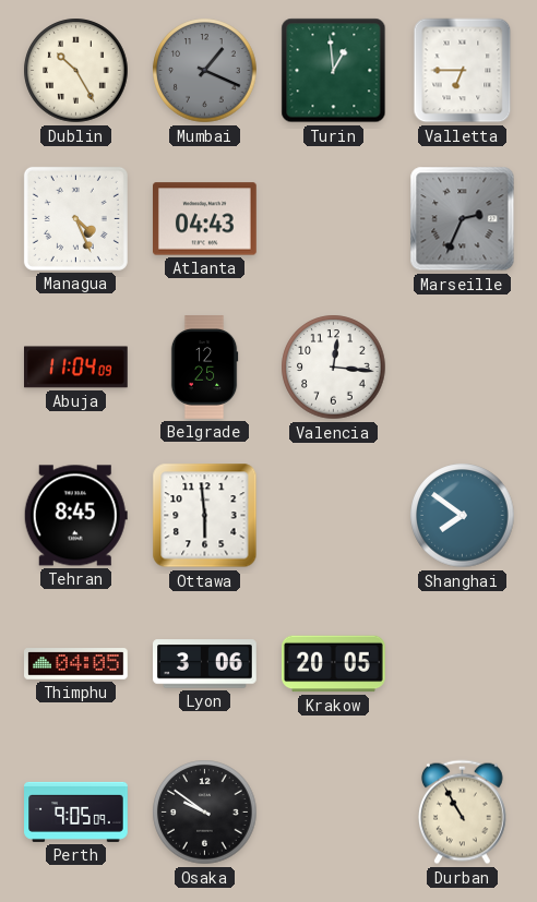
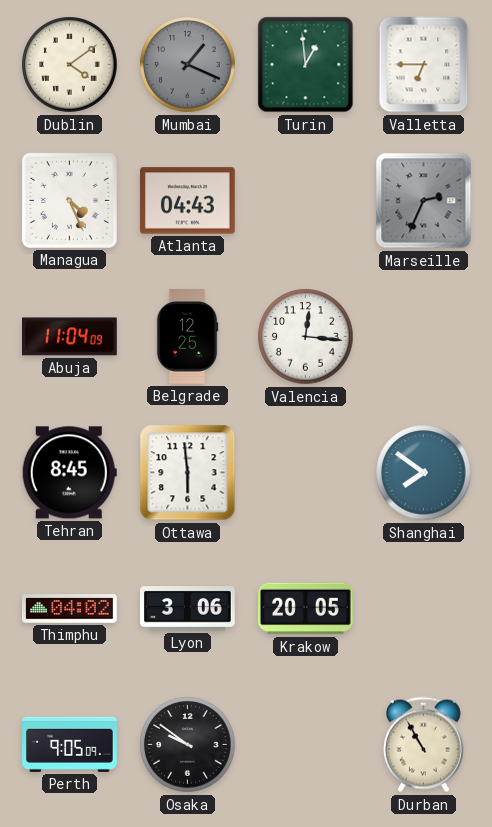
Dublin: 10:25 -> 4:09
Thimphu: 04:05 -> 04:02
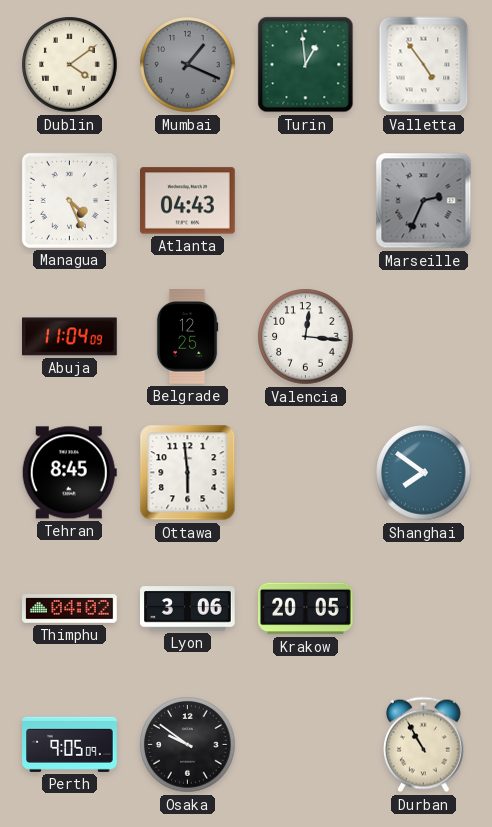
Valletta: 6:45 -> 4:54
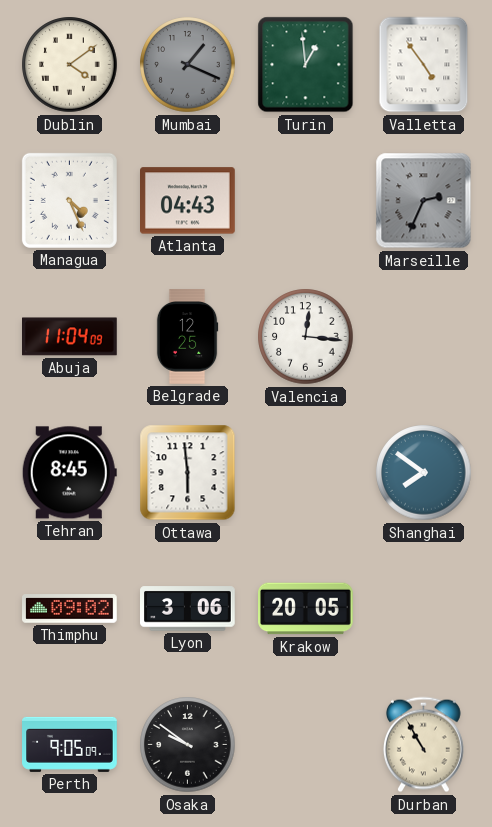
Thimphu: 04:02 -> 09:02
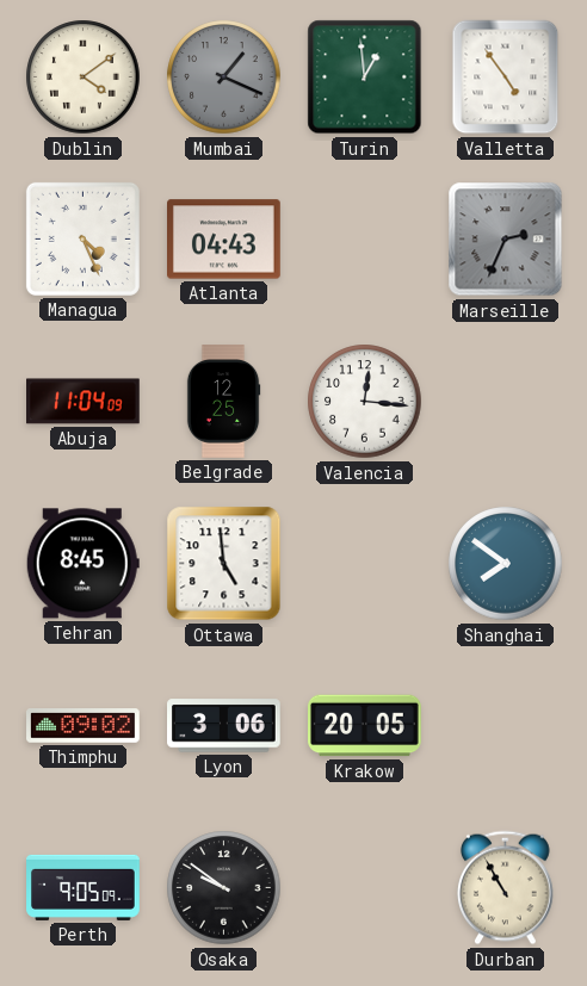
Ottawa: 5:59 -> 4:59
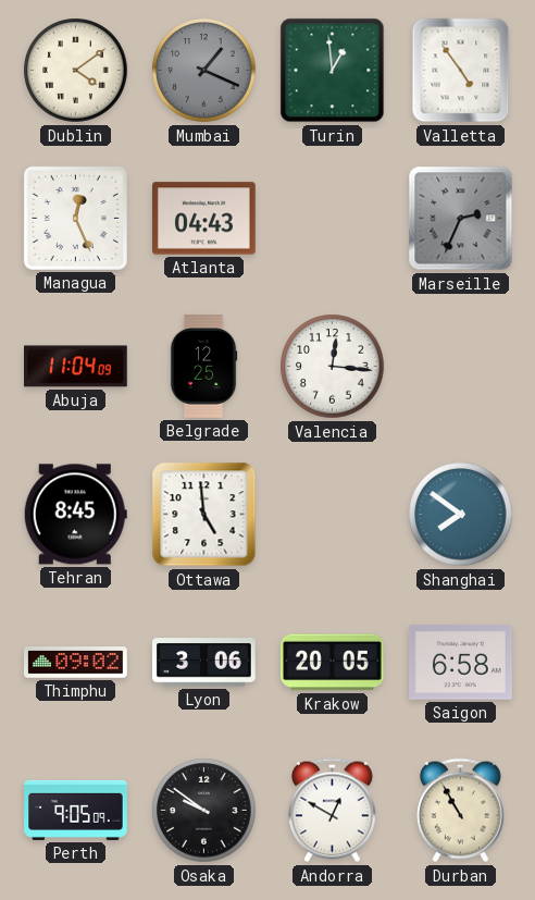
Managua: 4:26 -> 12:26
Saigon: none -> 6:58
Andorra: none -> 12:50
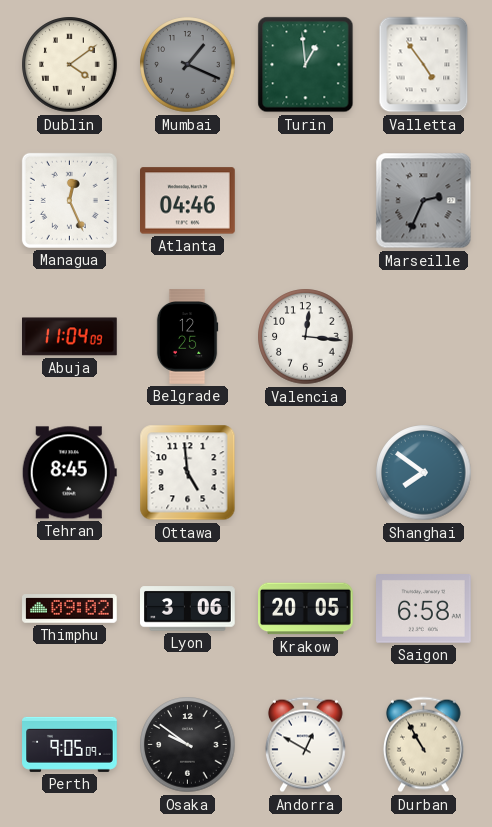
Atlanta: 04:43 -> 04:46
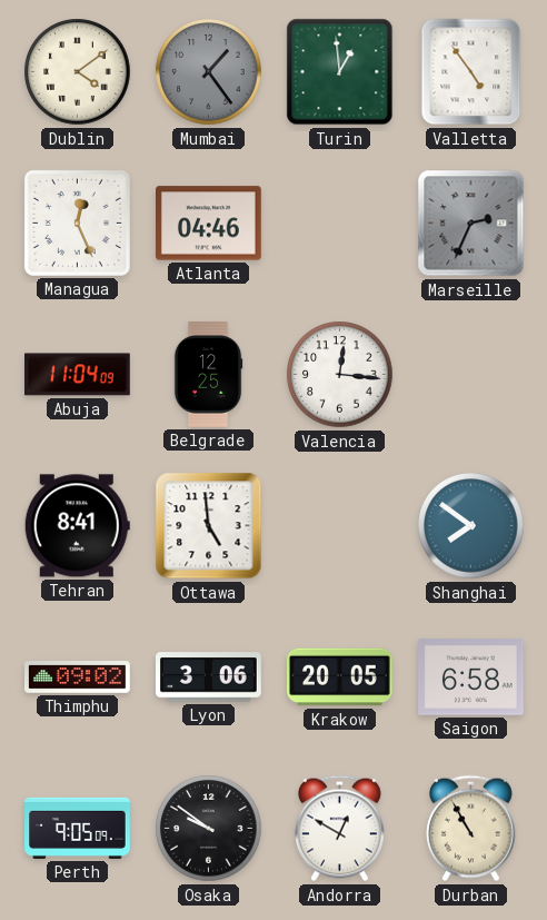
Mumbai: 1:19 -> 1:24
Tehran: 8:45 -> 8:41
